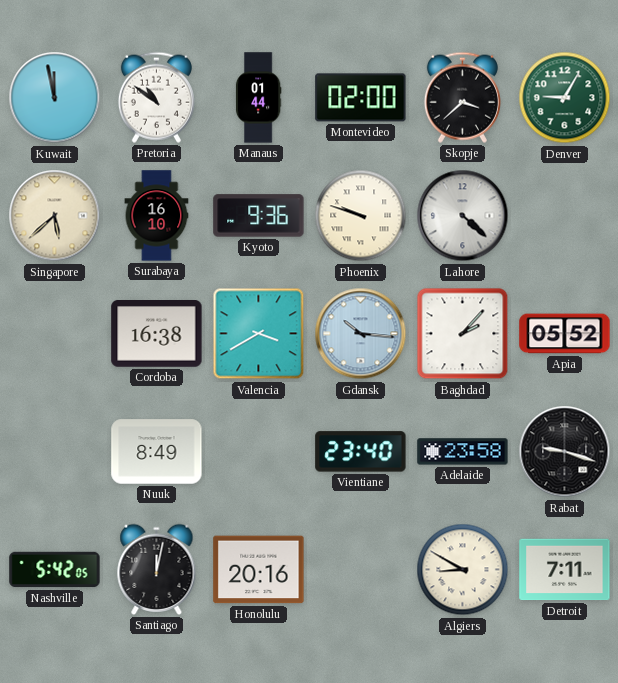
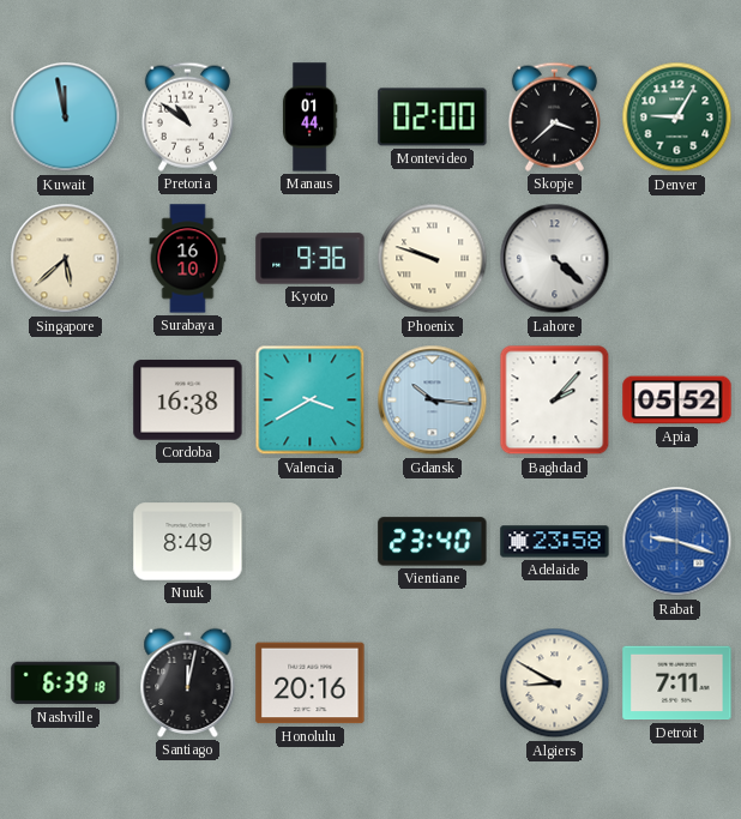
Rabat dial: black -> blue
Nashville: 5:42 -> 6:39
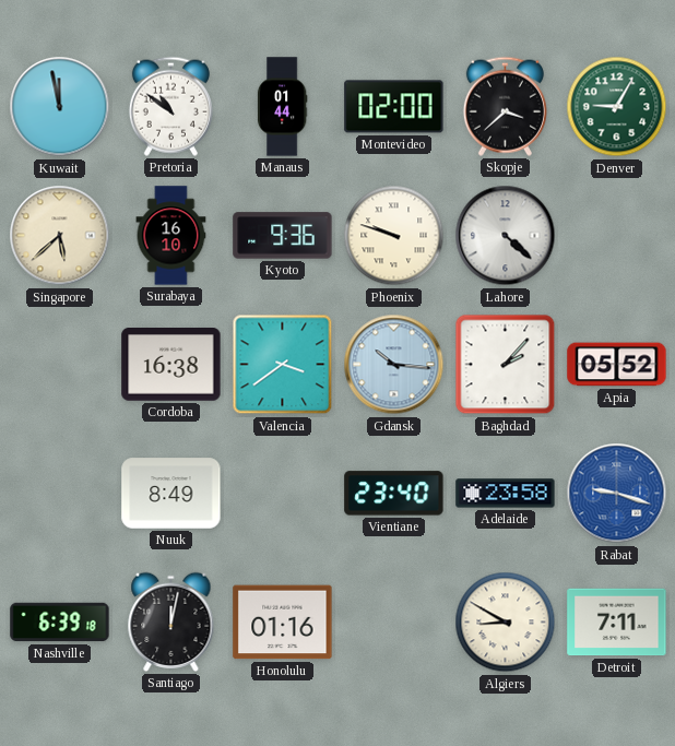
Valencia: 3:40 -> 3:39
Honolulu: 20:16 -> 01:16
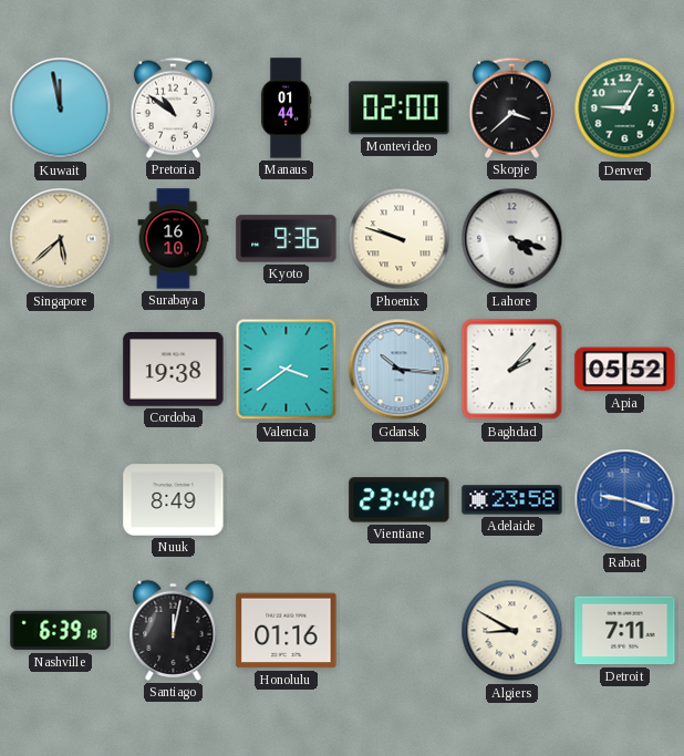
Lahore: 4:22 -> 4:18
Cordoba: 16:38 -> 19:38
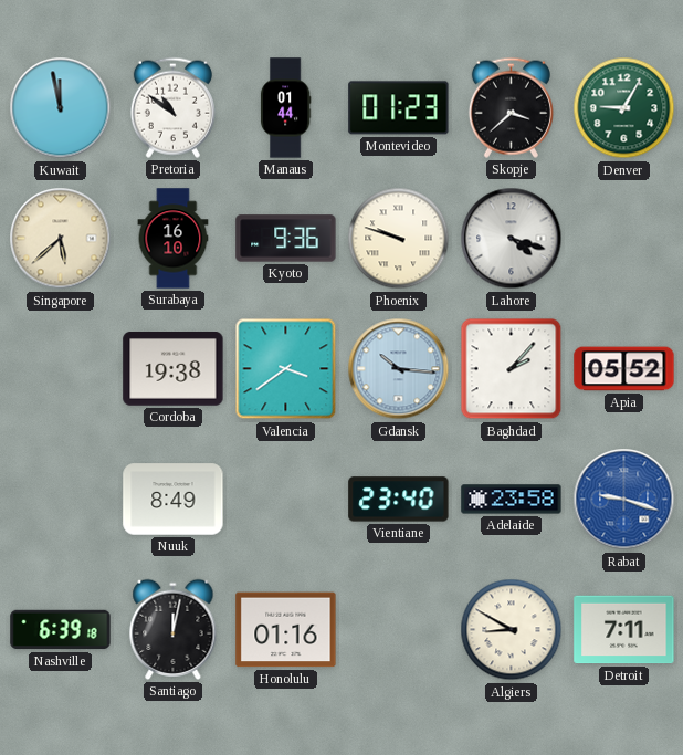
Montevideo: 02:00 -> 01:23
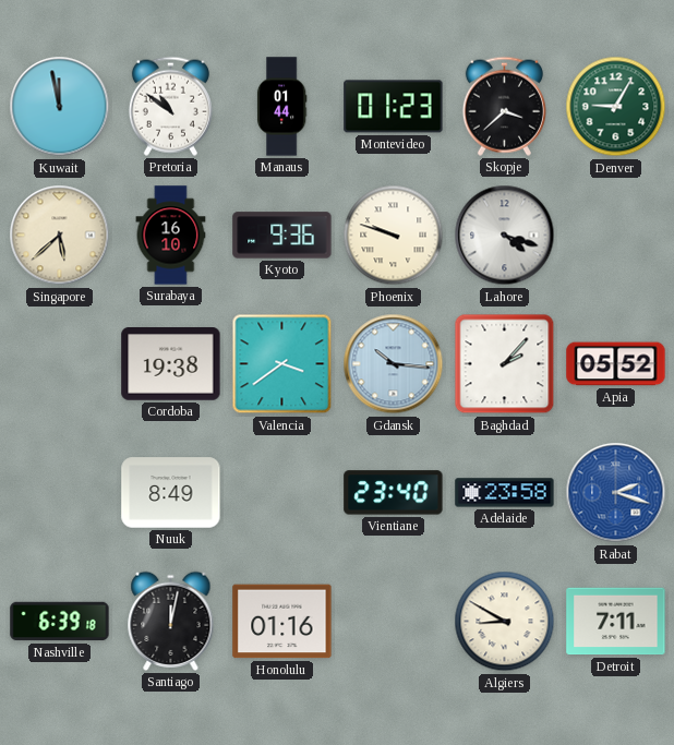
Rabat: 9:18 -> 2:18
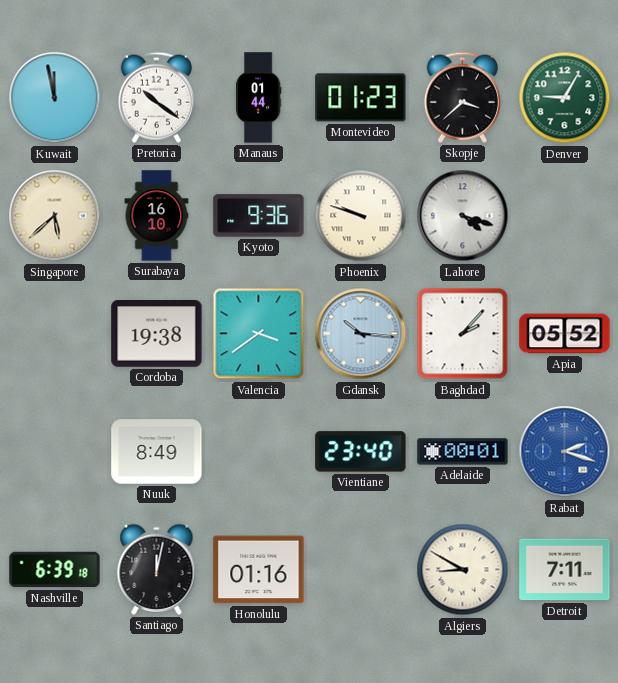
Pretoria: 10:51 -> 10:21
Adelaide: 23:58 -> 00:01
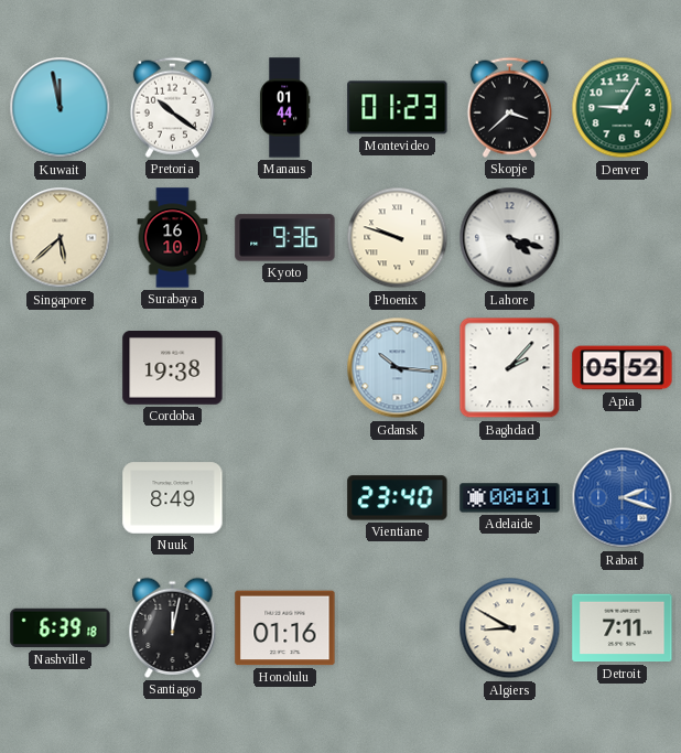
Valencia: 3:39 -> none
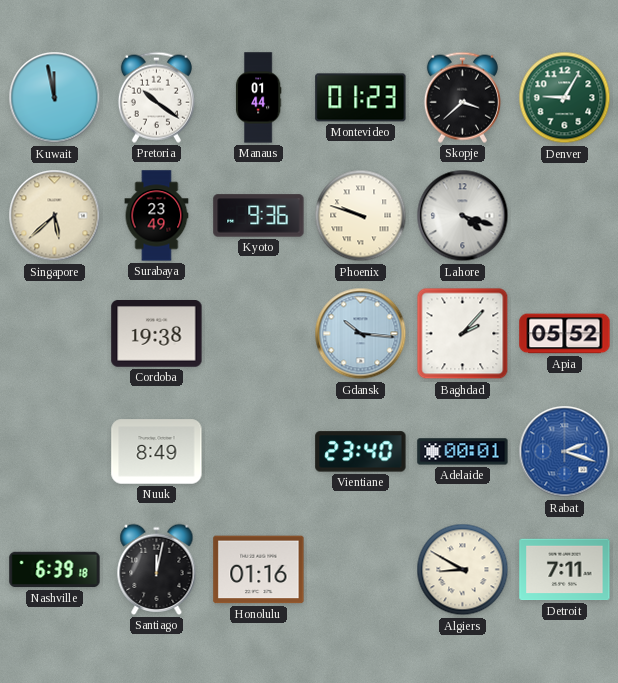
Surabaya: 16:10 -> 23:49
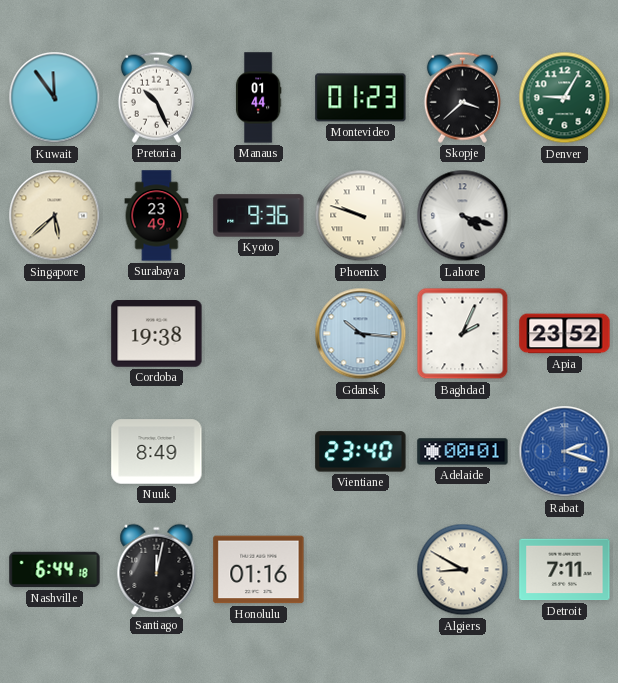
Kuwait: 11:58 -> 11:54
Pretoria: 10:21 -> 10:26
Baghdad: 2:07 -> 2:04
Apia: 05:52 -> 23:52
Nashville: 6:39 -> 6:44
